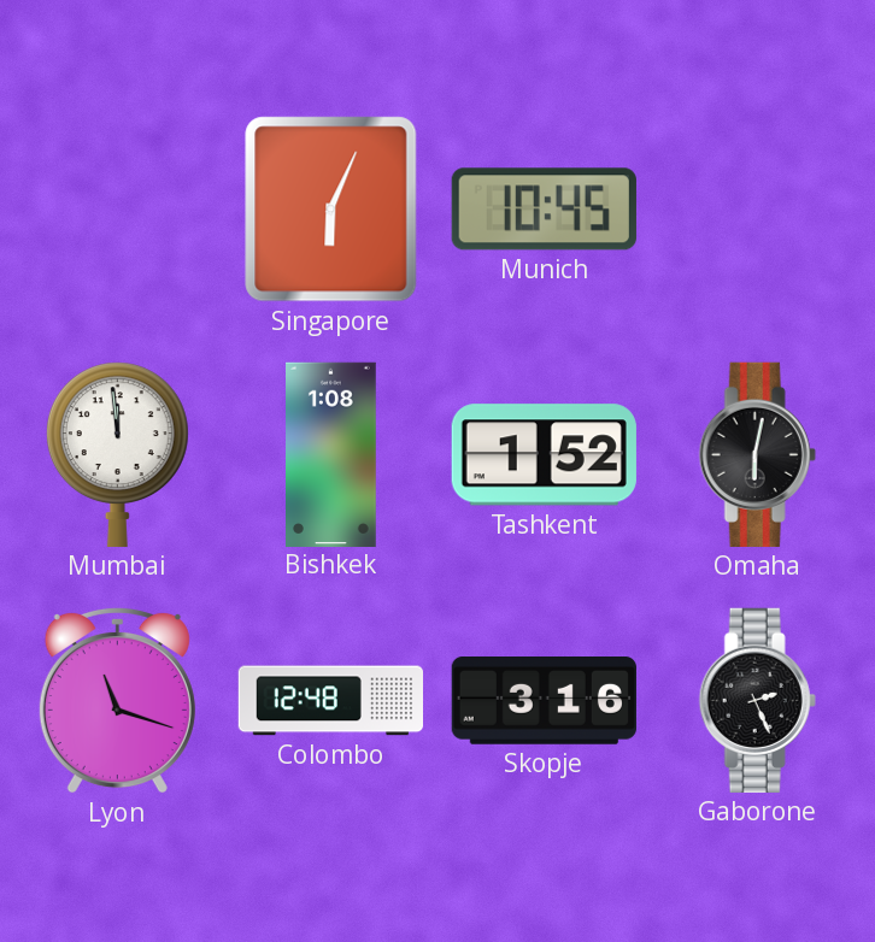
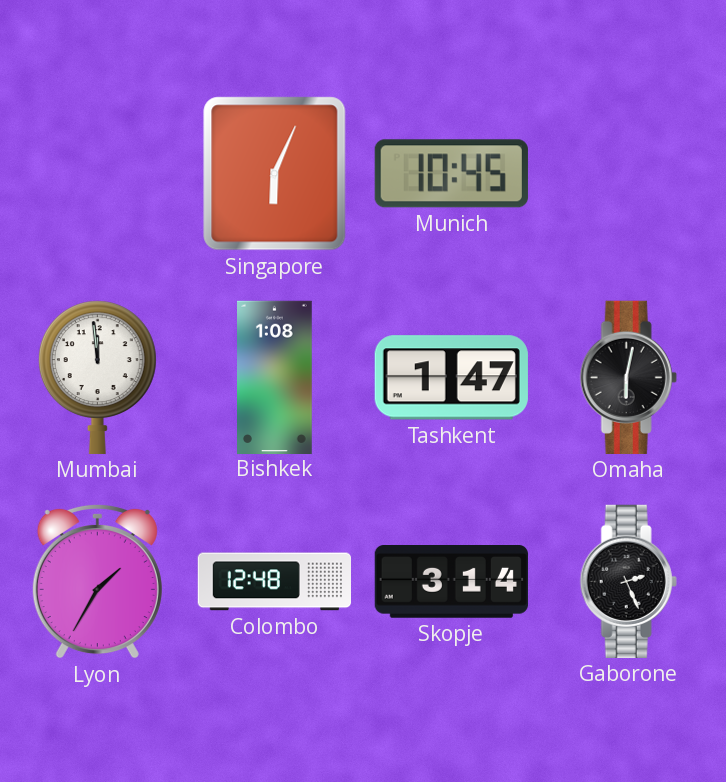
Tashkent: 1:52 -> 1:47
Lyon: 11:18 -> 1:35
Skopje: 3:16 -> 3:14
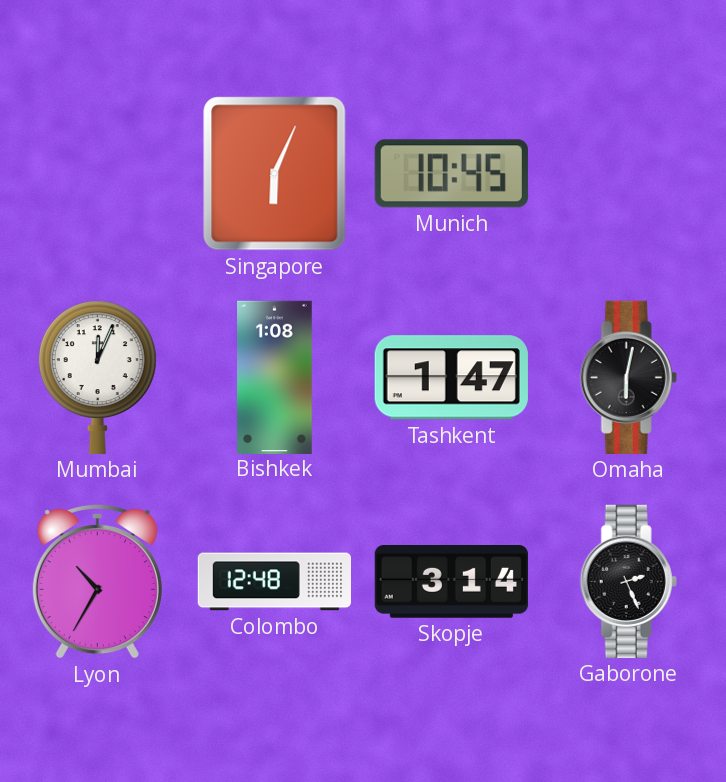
Mumbai: 11:59 -> 12:04
Lyon: 1:35 -> 10:35
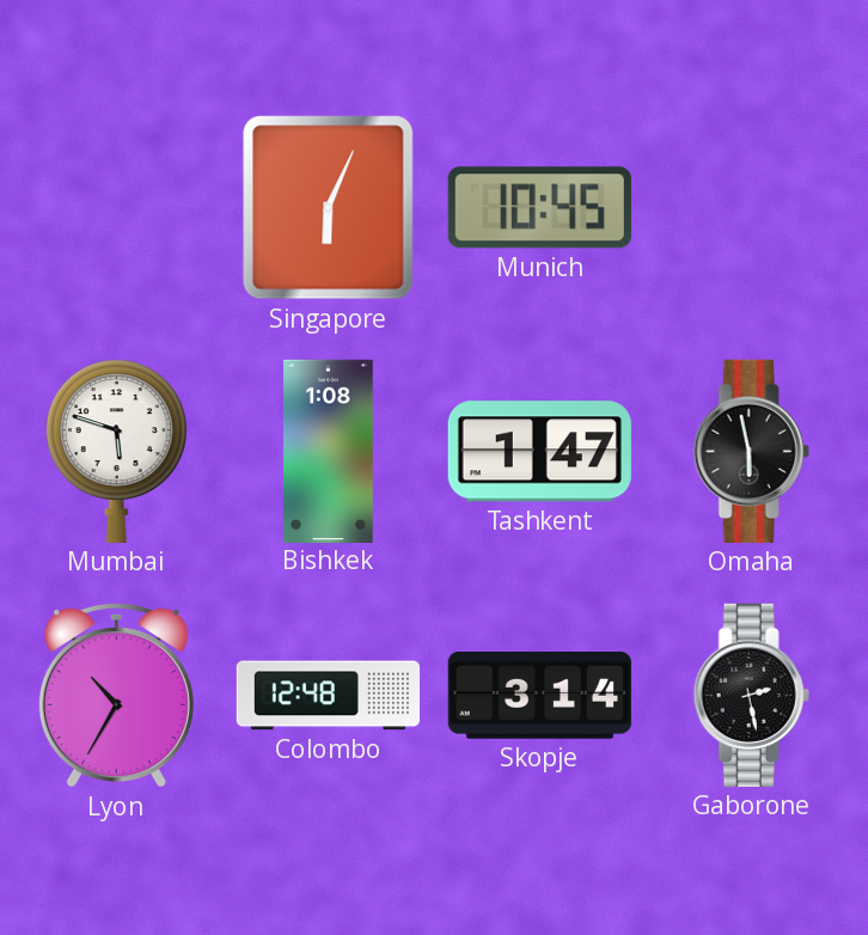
Mumbai: 12:04 -> 5:48
Omaha: 6:02 -> 5:58
Gaborone: 2:26 -> 2:28
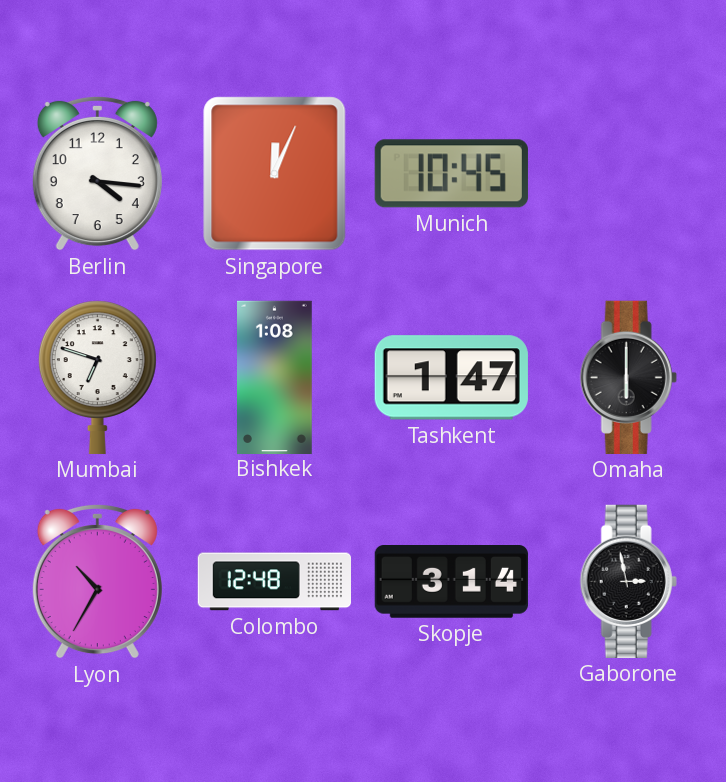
Berlin: none -> 4:16
Singapore: 6:04 -> 12:04
Mumbai: 5:48 -> 6:48
Omaha: 5:58 -> 6:00
Gaborone: 2:28 -> 2:58
